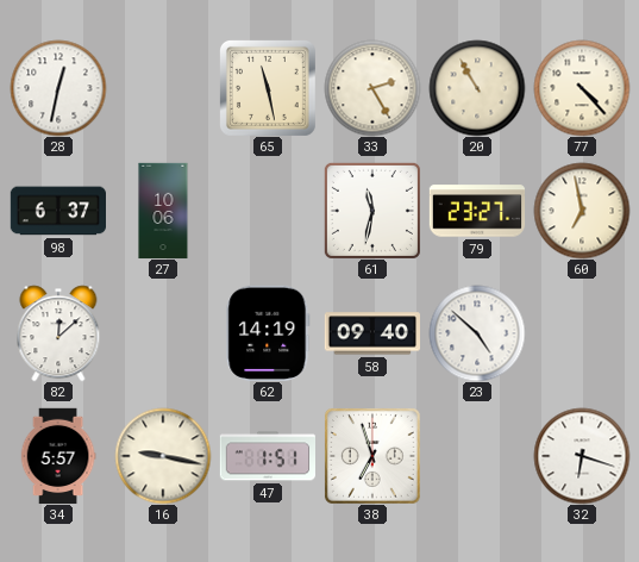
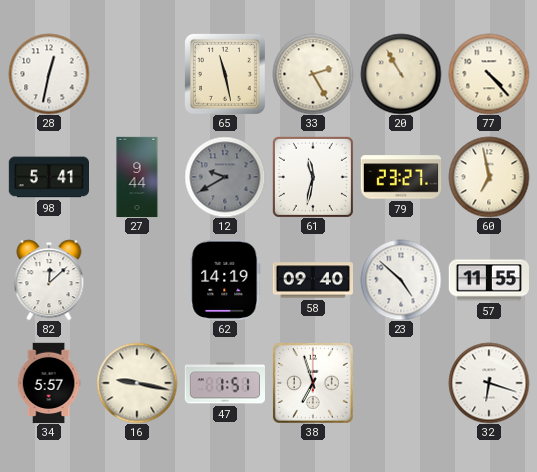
98: 6:37 -> 5:41
27: 10:06 -> 9:44
12: none -> 9:40
57: none -> 11:55
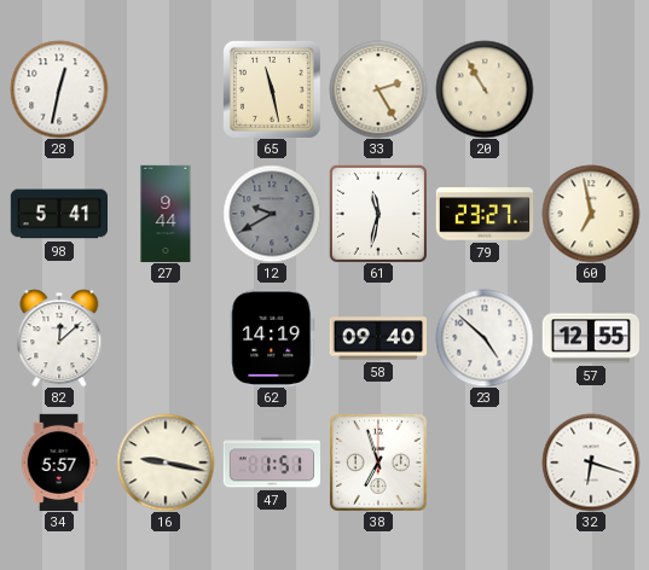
77: 4:23 -> none
57: 11:55 -> 12:55
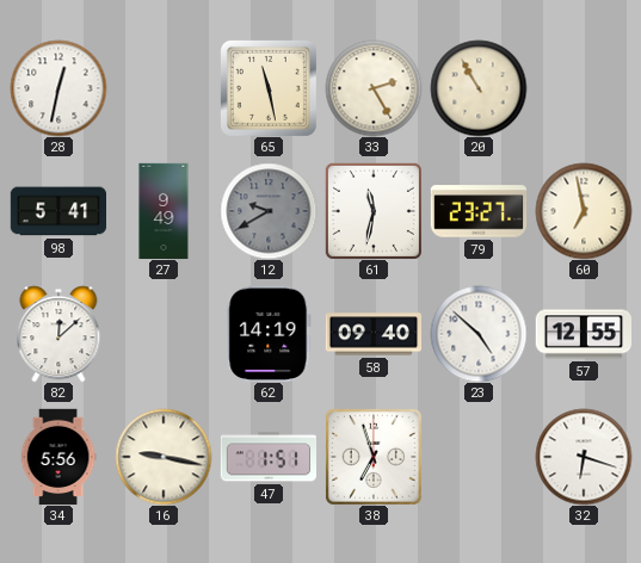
27: 9:44 -> 9:49
34: 5:57 -> 5:56
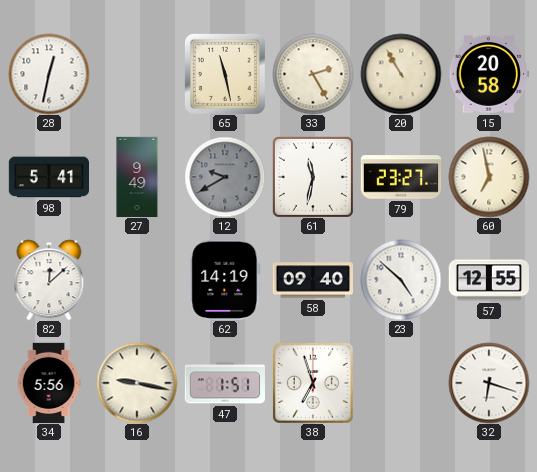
15: none -> 20:58
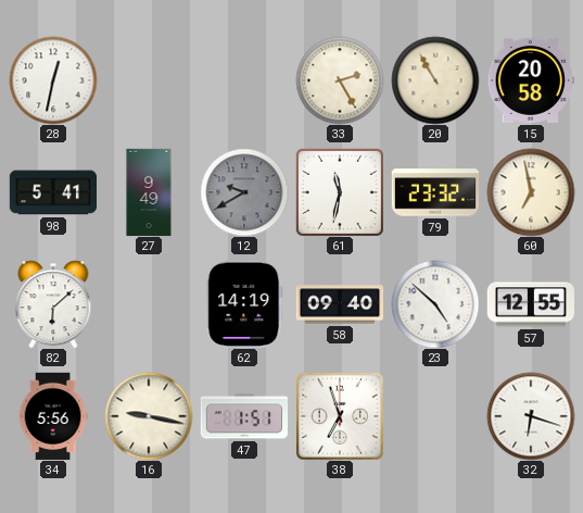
65: 11:28 -> none
79: 23:27 -> 23:32
82: 12:08 -> 6:08
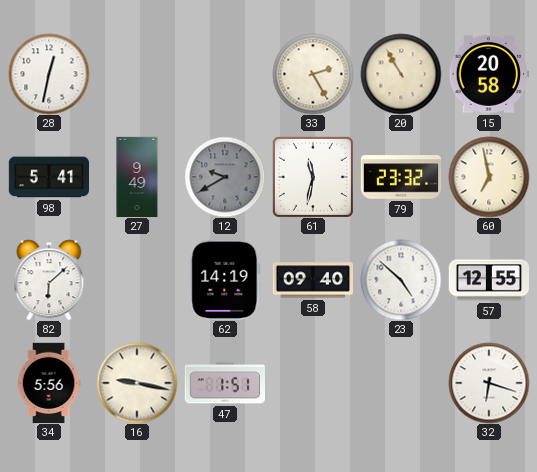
38: 6:57 -> none
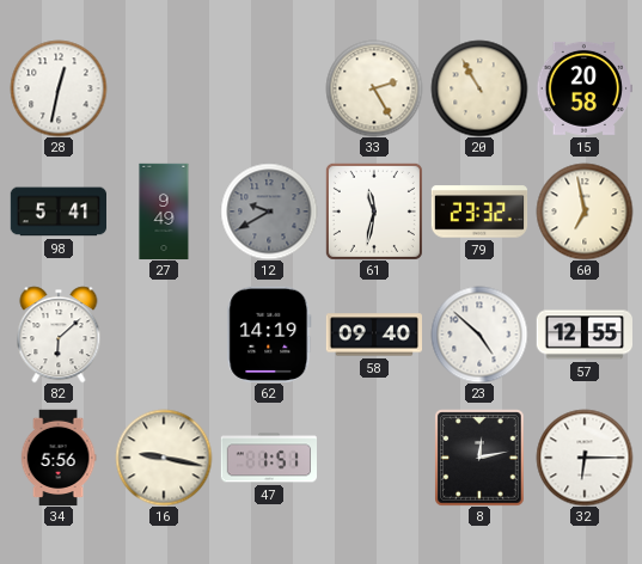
8: none -> 12:13
32: 6:18 -> 6:15
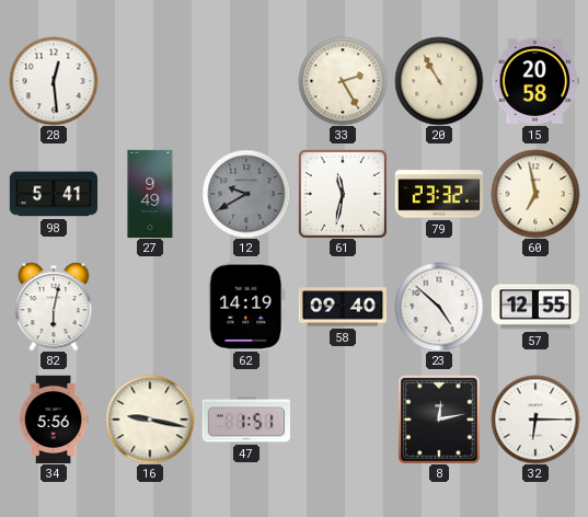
28: 12:32 -> 12:29
82: 6:08 -> 6:02
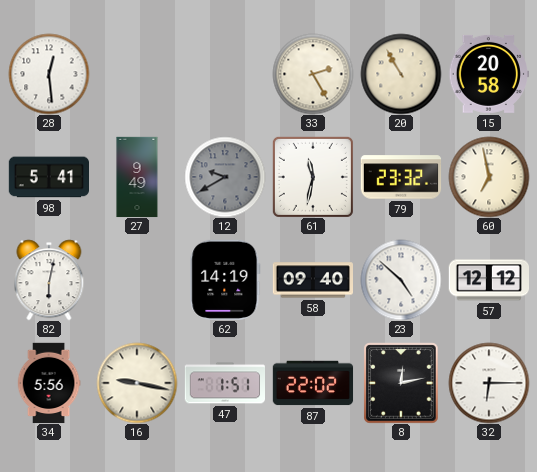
57: 12:55 -> 12:12
87: none -> 22:02
